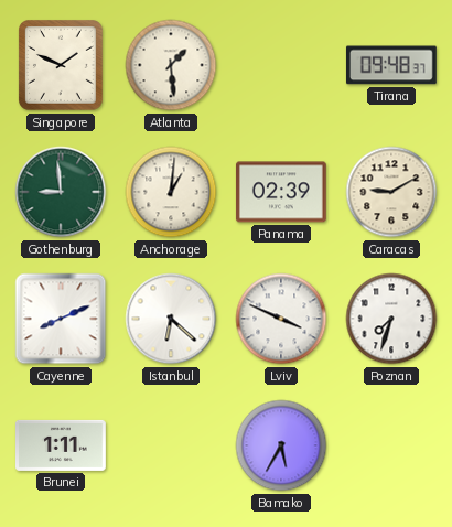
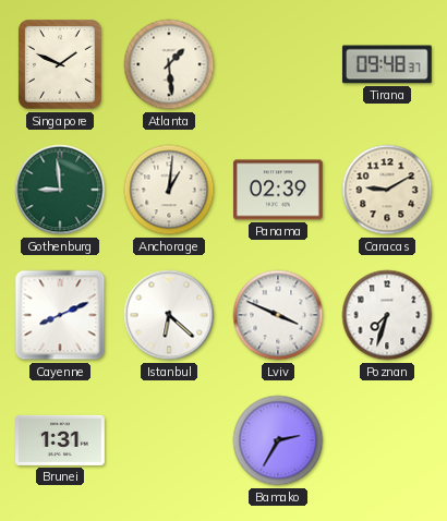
Brunei: 1:11 -> 1:31
Bamako: 5:35 -> 2:35
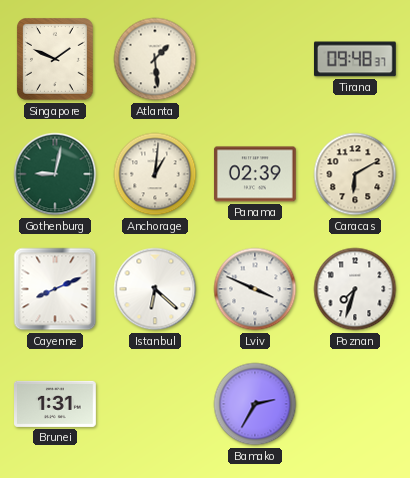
Gothenburg: 8:59 -> 9:02
Caracas: 9:10 -> 6:10
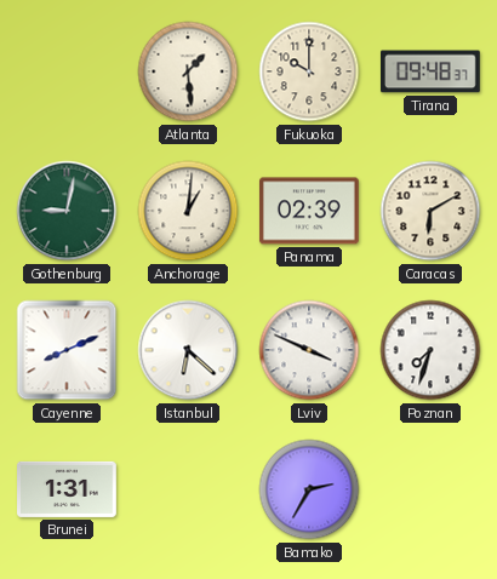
Singapore: 1:49 -> none
Fukuoka: none -> 10:00
